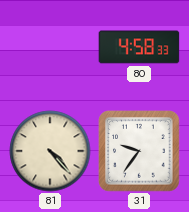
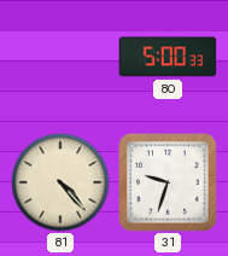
80: 4:58 -> 5:00
31: 9:36 -> 9:33
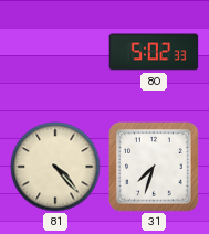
80: 5:00 -> 5:02
31: 9:33 -> 7:33
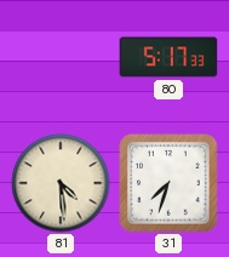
80: 5:02 -> 5:17
81: 4:23 -> 4:29
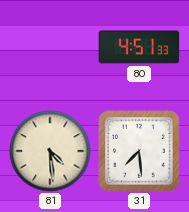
80: 5:17 -> 4:51
31: 7:33 -> 7:29
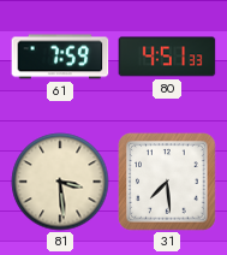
61: none -> 7:59
81: 4:29 -> 3:29
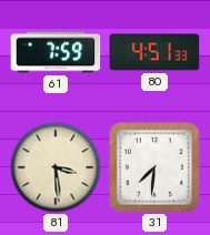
31: 7:29 -> 7:31
